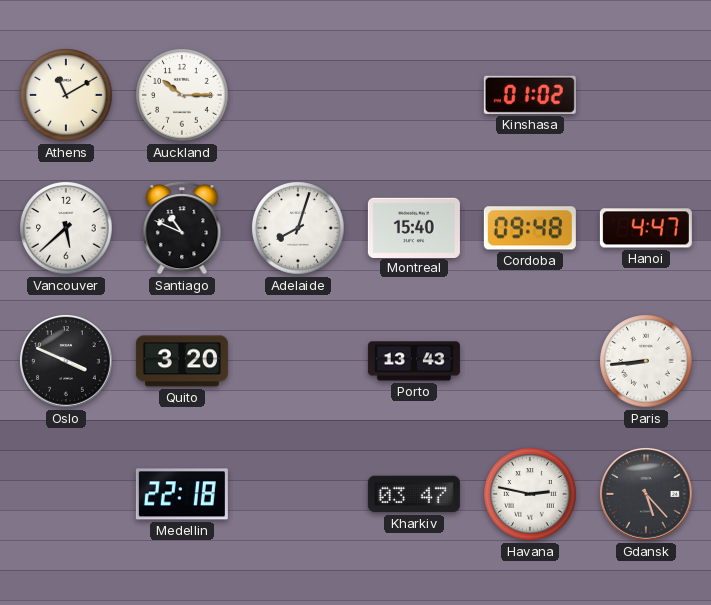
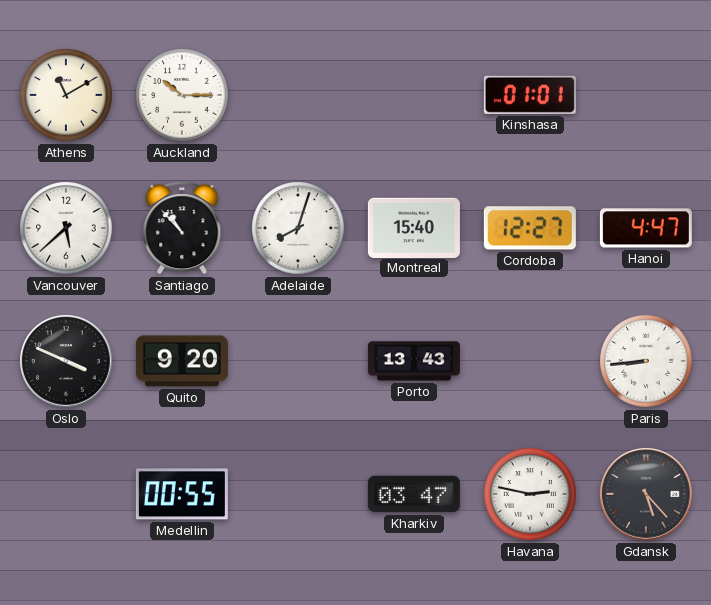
Kinshasa: 01:02 -> 01:01
Santiago: 10:49 -> 10:53
Cordoba: 09:48 -> 12:27
Quito: 3:20 -> 9:20
Medellin: 22:18 -> 00:55
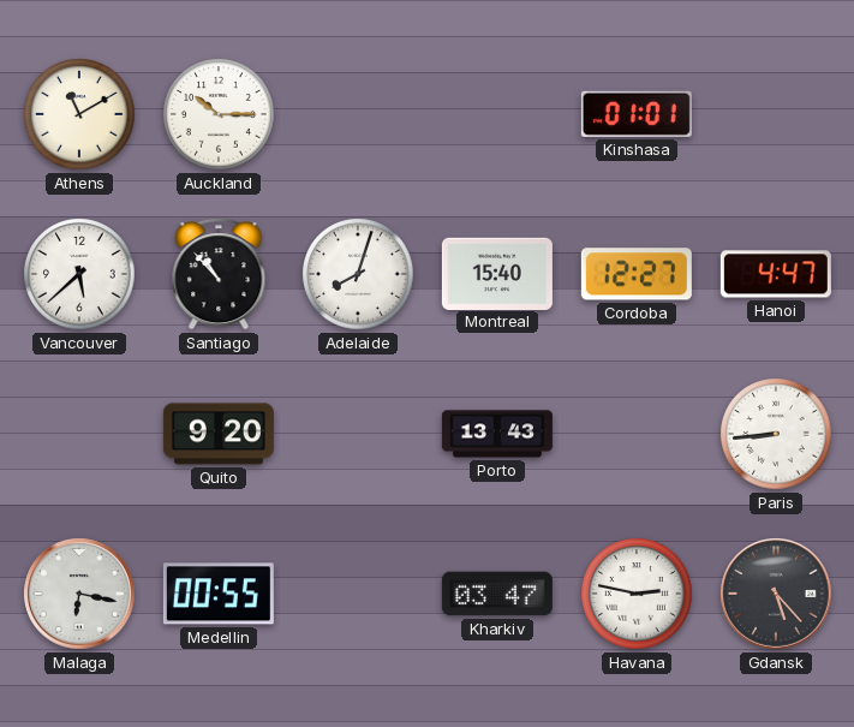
Oslo: 3:49 -> none
Malaga: none -> 6:17
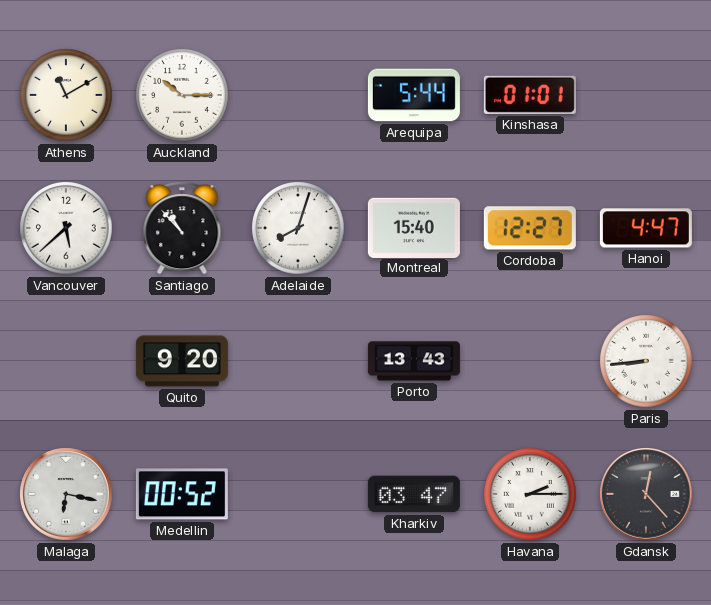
Arequipa: none -> 5:44
Medellin: 00:55 -> 00:52
Havana: 2:47 -> 2:15
Gdansk: 5:23 -> 12:23
